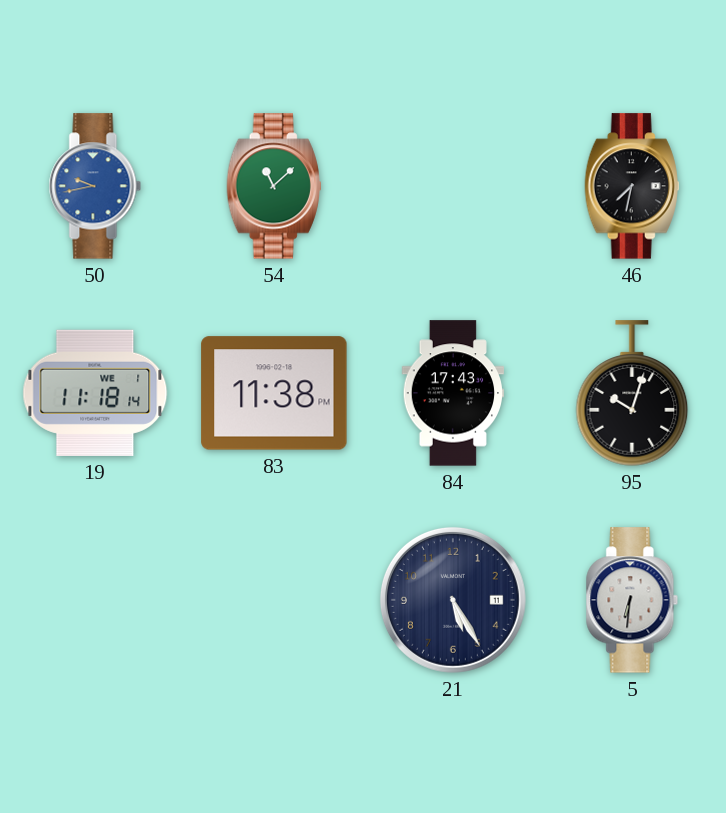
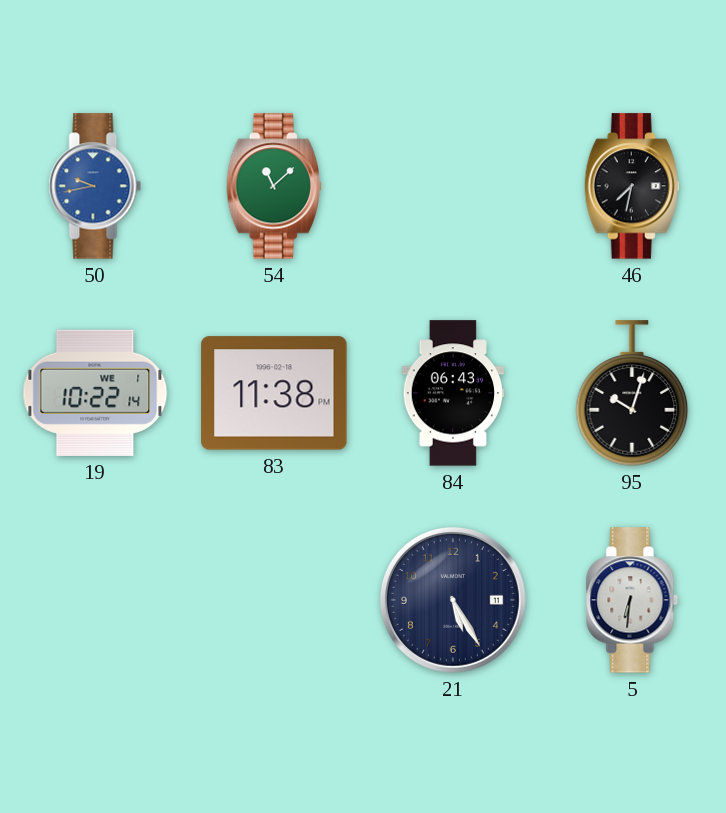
19: 11:18 -> 10:22
84: 17:43 -> 06:43
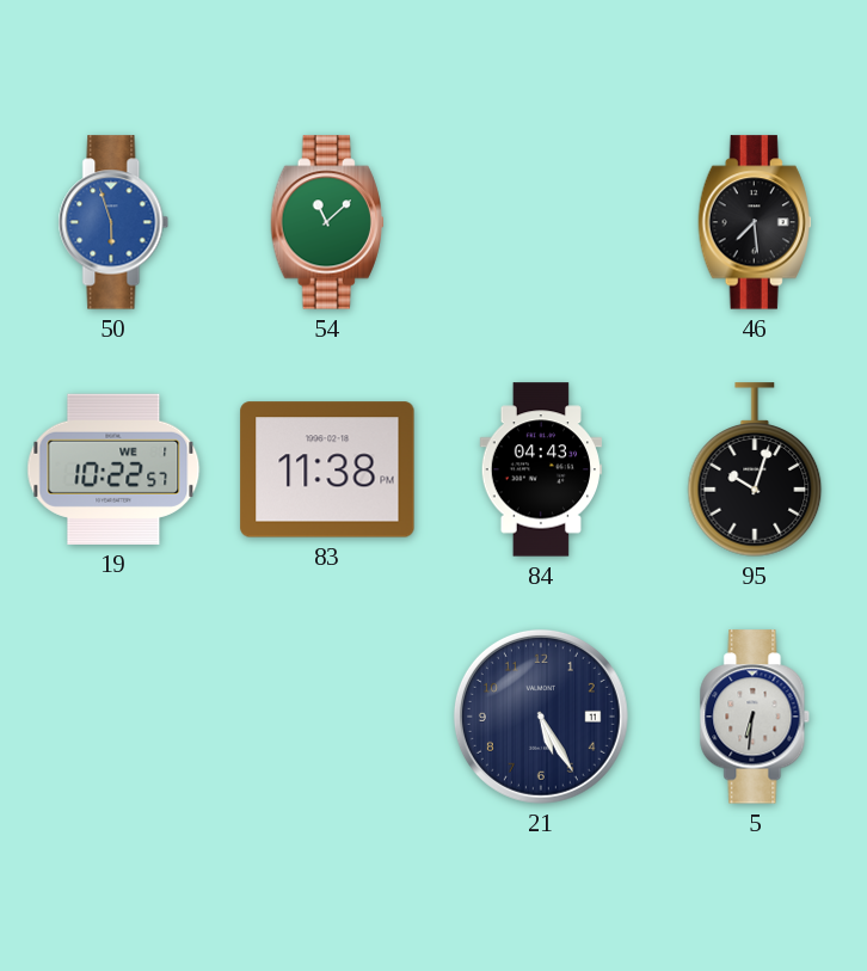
50: 9:43 -> 5:57
46: 7:32 -> 7:29
19: 10:22:14 -> 10:22:57
84: 06:43 -> 04:43
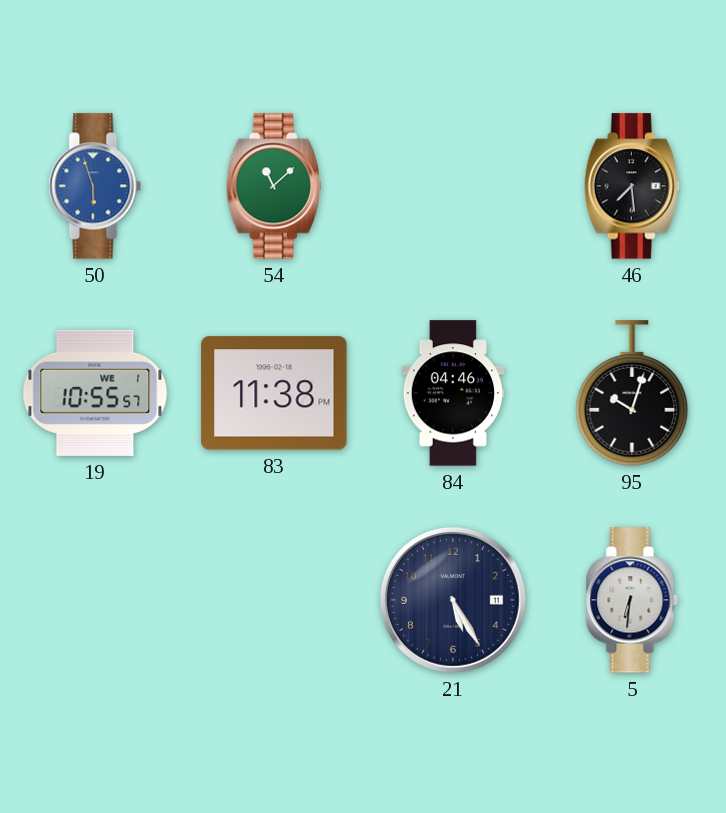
19: 10:22 -> 10:55
84: 04:43 -> 04:46
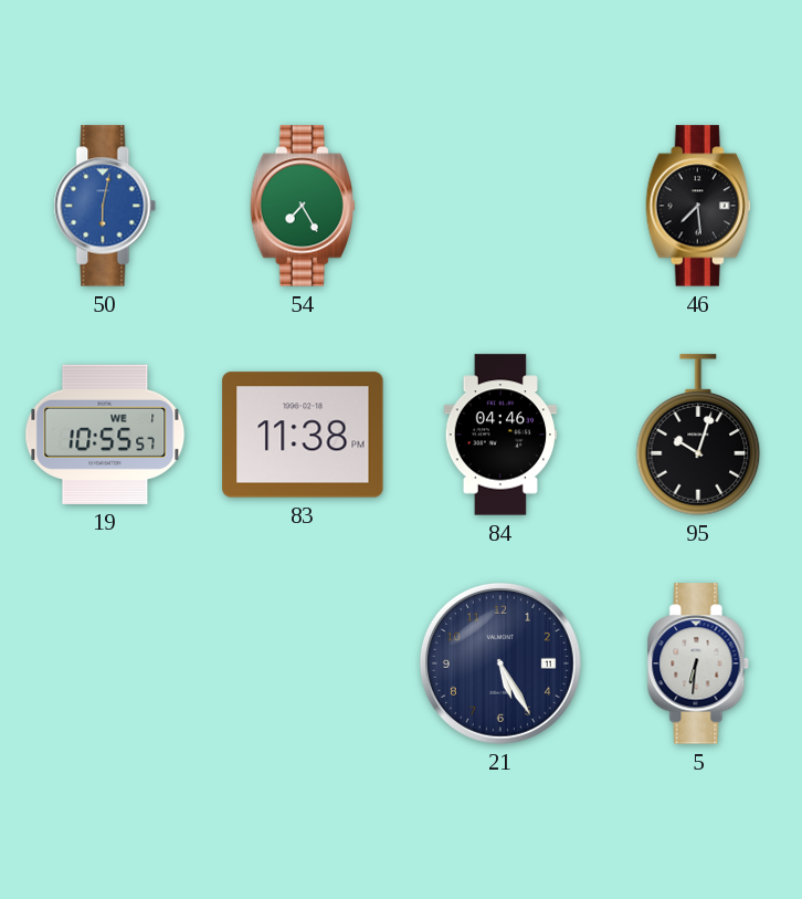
50: 5:57 -> 6:02
54: 11:08 -> 7:25
